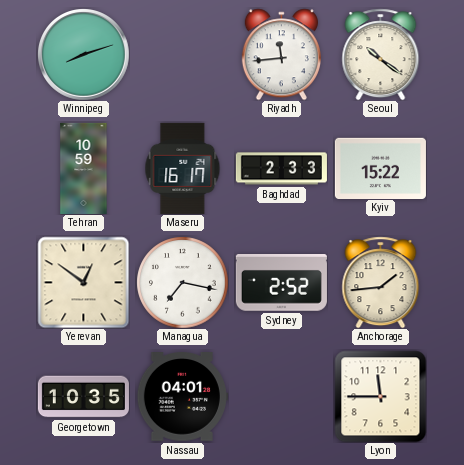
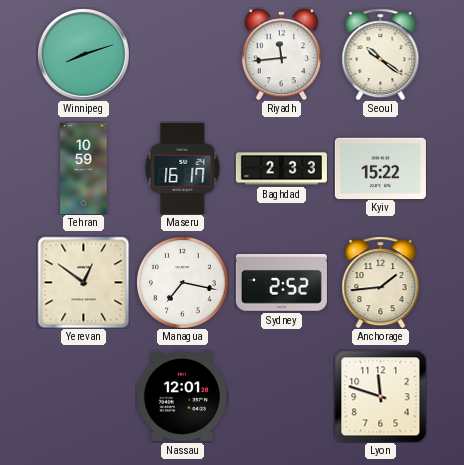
Georgetown: 10:35 -> none
Nassau: 04:01 -> 12:01
Lyon: 11:45 -> 11:48
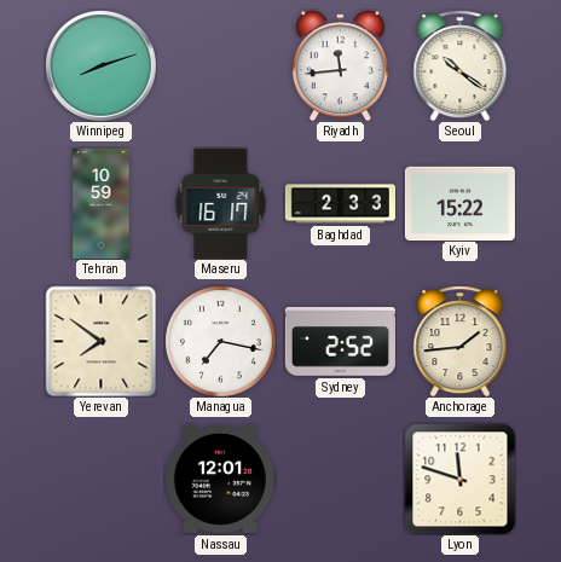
Yerevan: 12:51 -> 7:51
